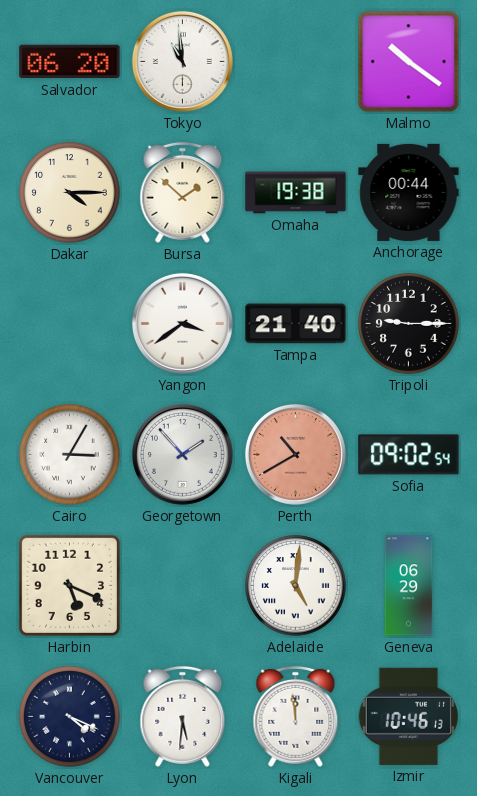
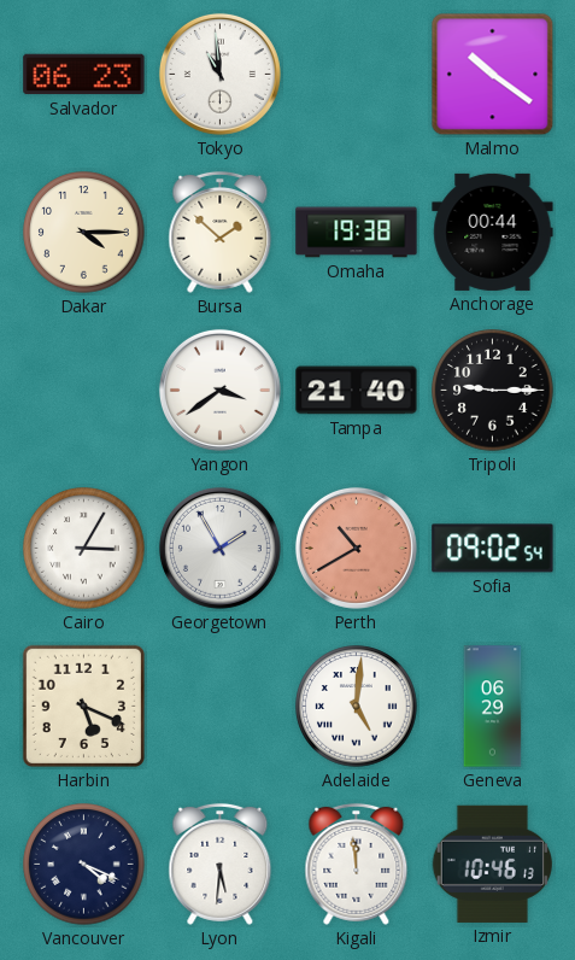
Salvador: 06:20 -> 06:23
Georgetown: 1:53 -> 1:55
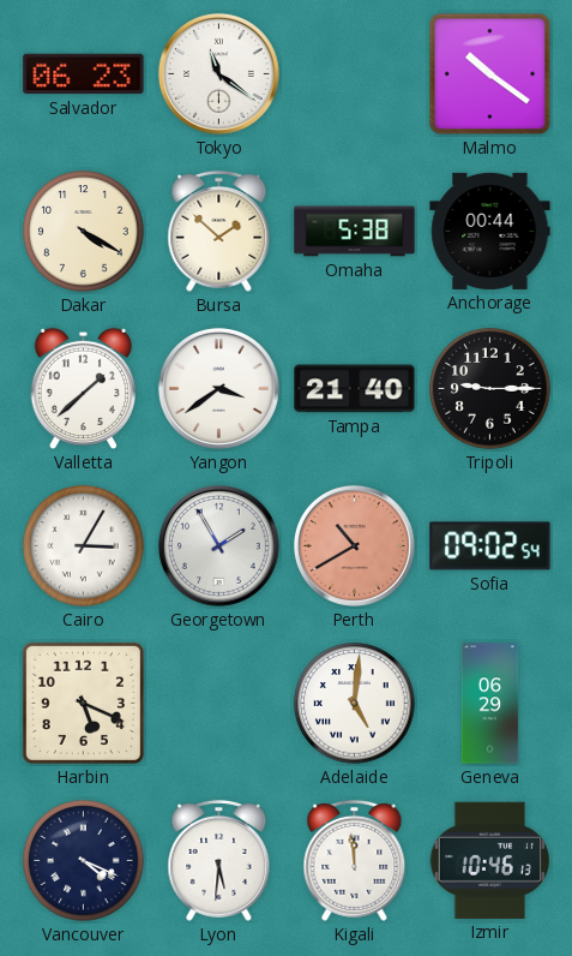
Tokyo: 10:59 -> 11:21
Dakar: 4:15 -> 4:20
Omaha: 19:38 -> 5:38
Valletta: none -> 1:38
